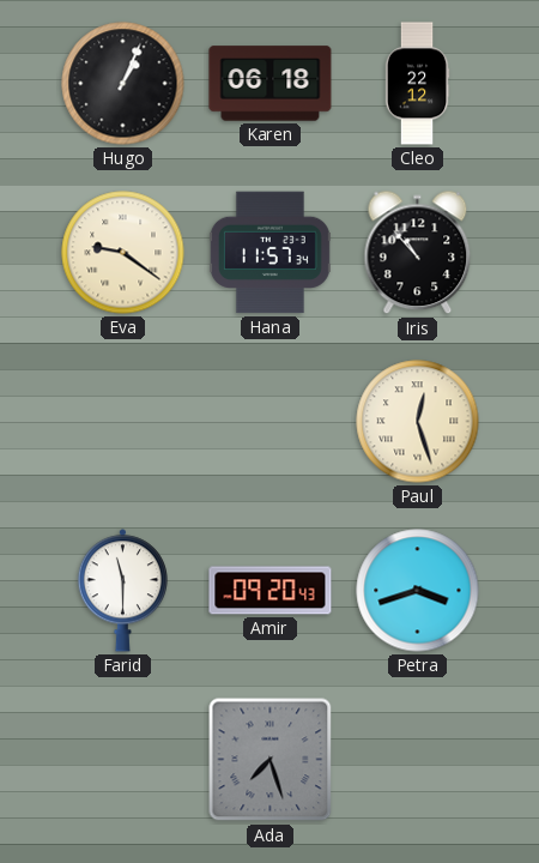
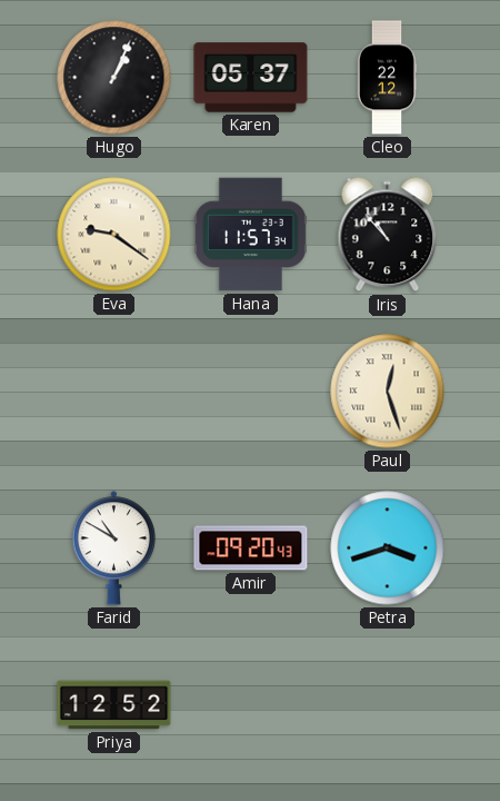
Karen: 06:18 -> 05:37
Farid: 11:30 -> 10:50
Priya: none -> 12:52
Ada: 7:27 -> none
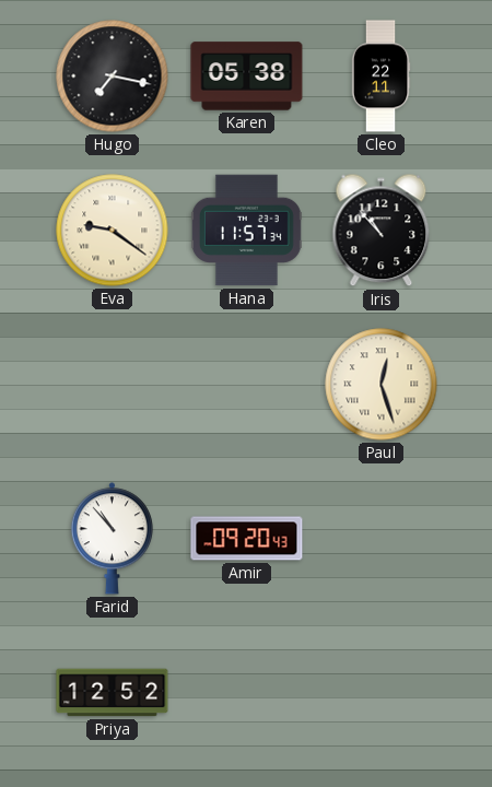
Hugo: 1:04 -> 7:17
Karen: 05:37 -> 05:38
Cleo: 22:12 -> 22:11
Farid: 10:50 -> 10:53
Petra: 3:42 -> none
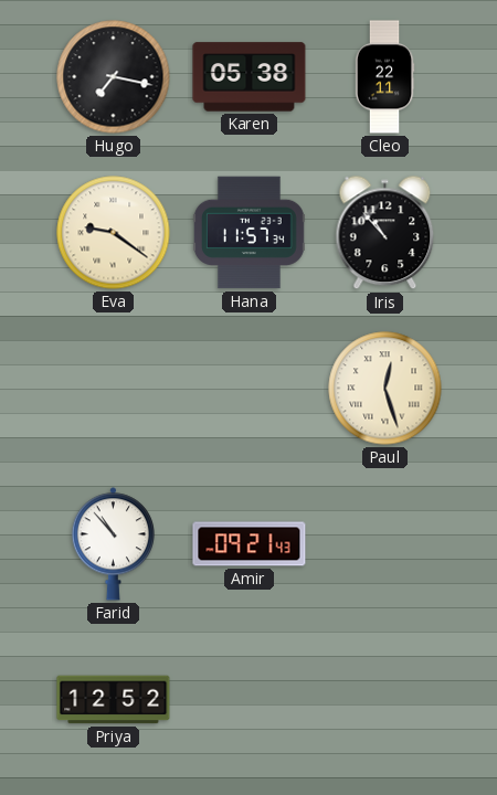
Amir: 09:20 -> 09:21
